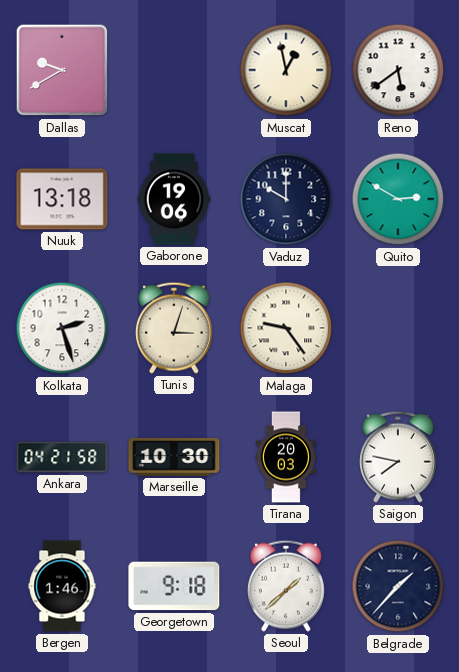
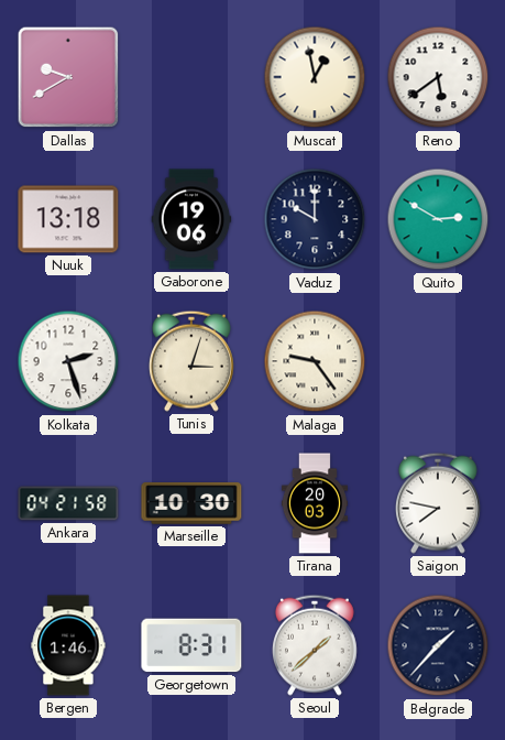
Georgetown: 9:18 -> 8:31
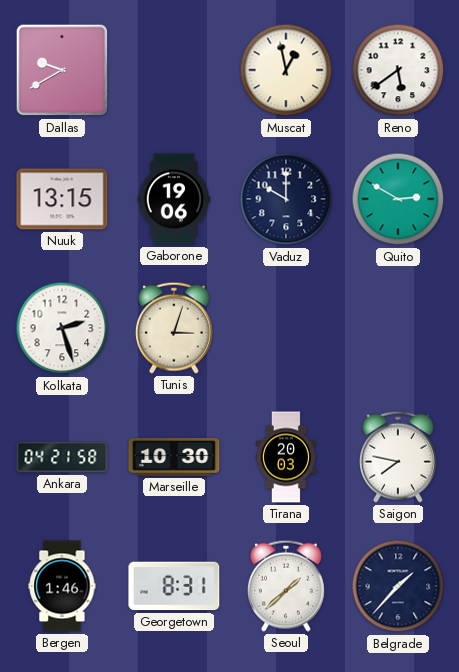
Nuuk: 13:18 -> 13:15
Malaga: 9:24 -> none
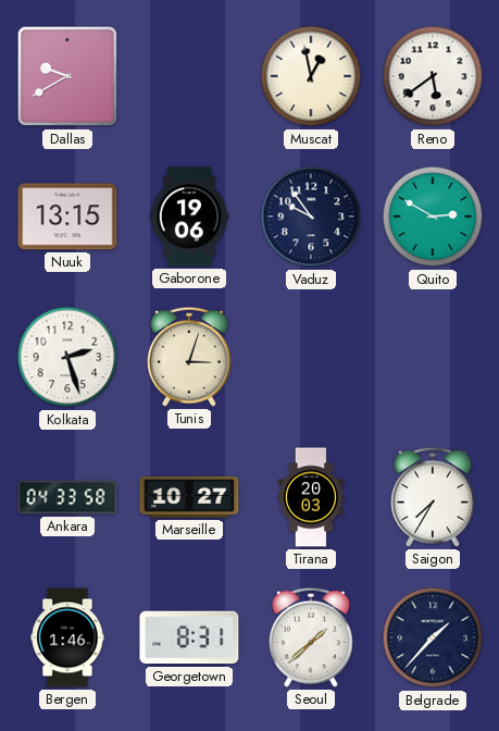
Vaduz: 10:00 -> 9:54
Ankara: 04:21 -> 04:33
Marseille: 10:30 -> 10:27
Saigon: 7:47 -> 7:35
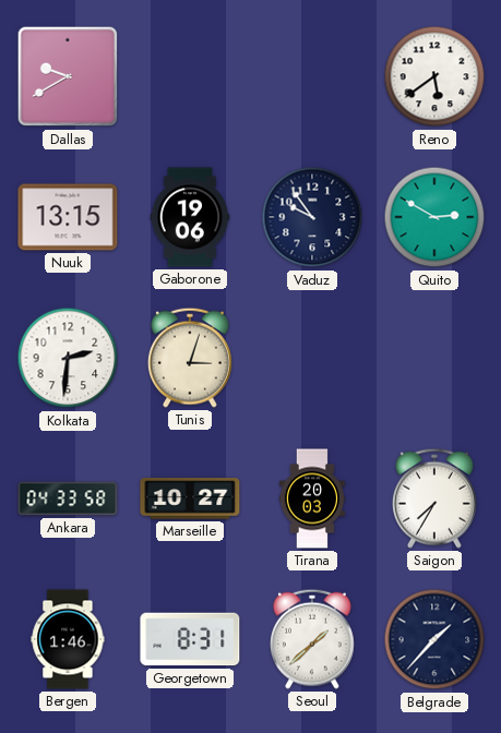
Muscat: 12:58 -> none
Kolkata: 2:27 -> 2:31
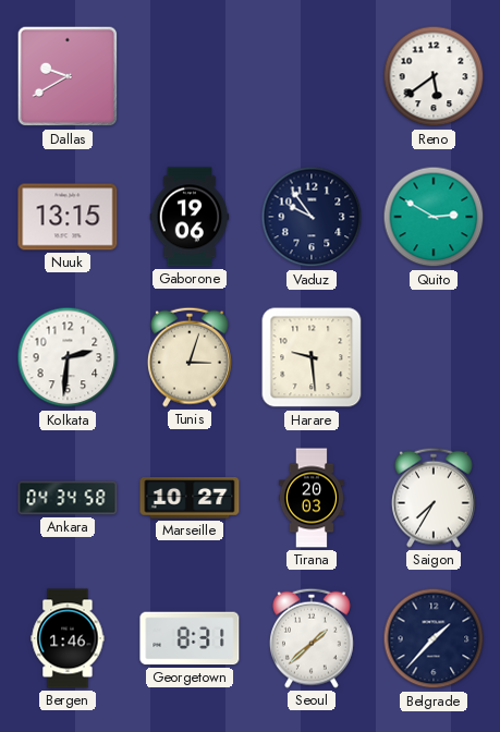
Harare: none -> 9:29
Ankara: 04:33 -> 04:34
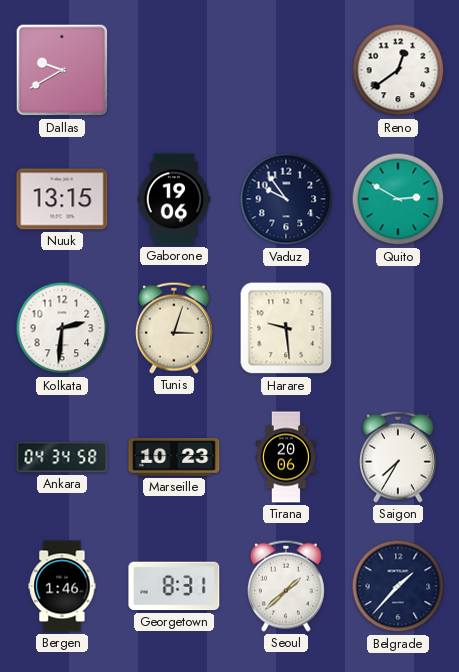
Reno: 5:39 -> 12:39
Marseille: 10:27 -> 10:23
Tirana: 20:03 -> 20:06
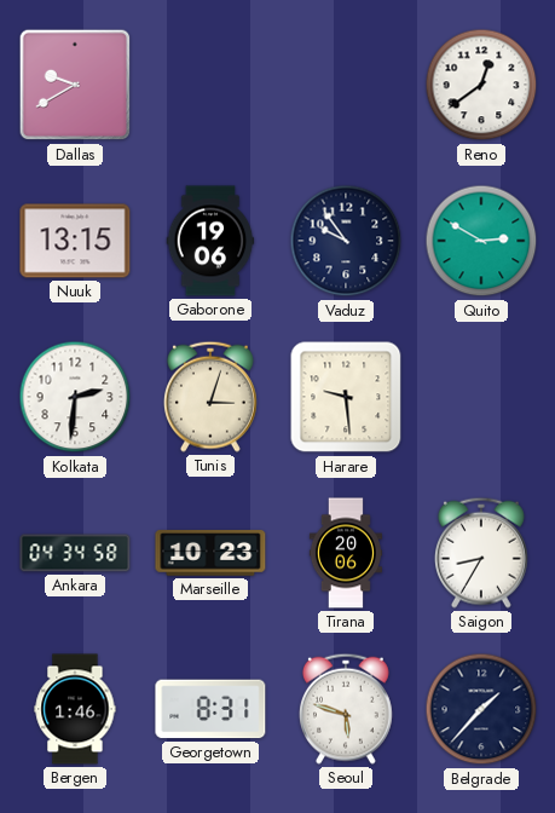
Saigon: 7:35 -> 8:35
Seoul: 1:38 -> 5:48
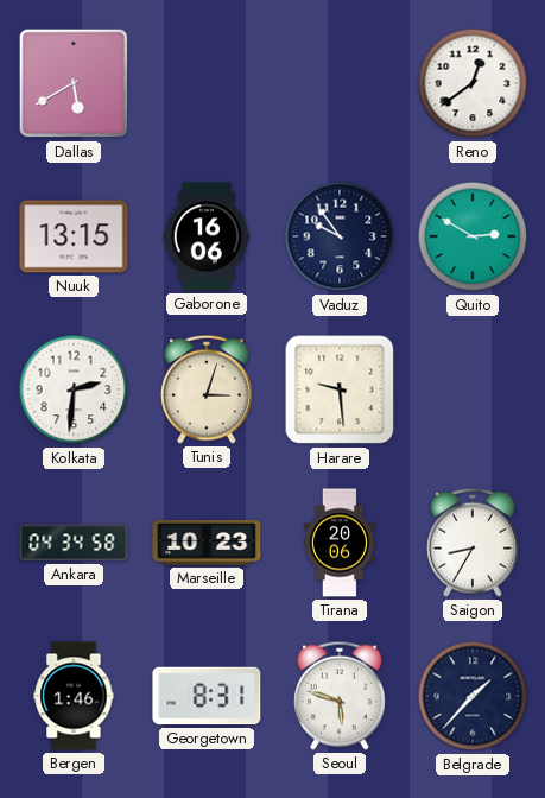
Dallas: 9:40 -> 5:40
Gaborone: 19:06 -> 16:06
